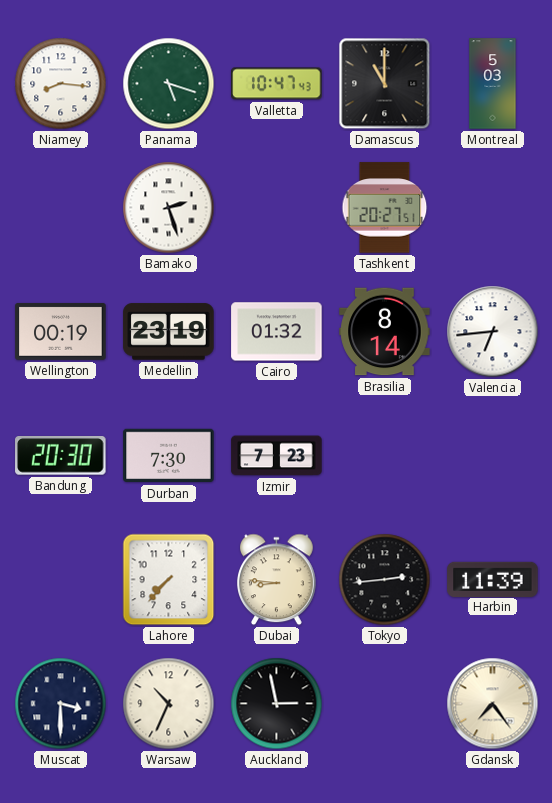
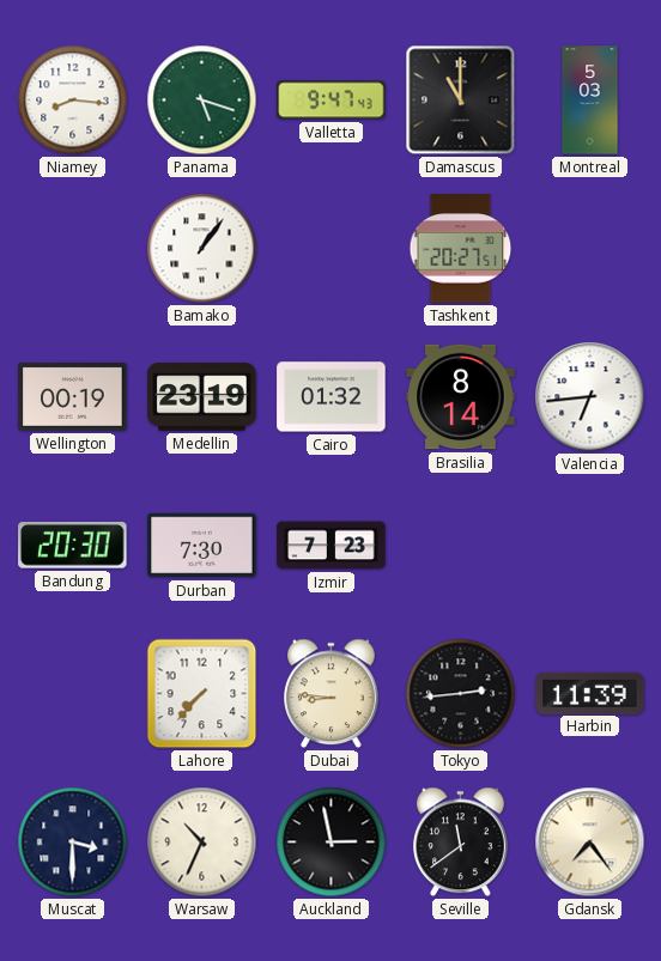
Valletta: 10:47 -> 9:47
Bamako: 2:27 -> 1:06
Seville: none -> 11:39
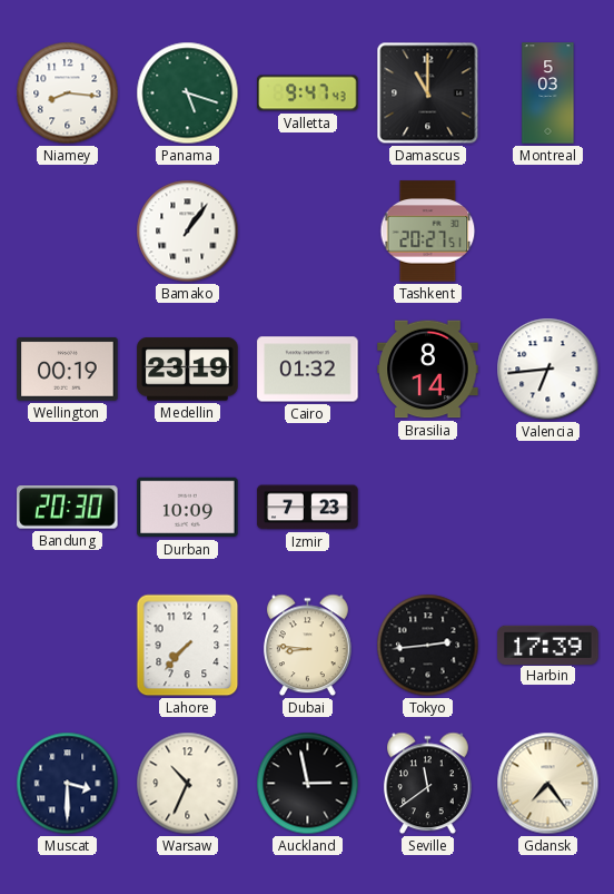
Durban: 7:30 -> 10:09
Harbin: 11:39 -> 17:39
